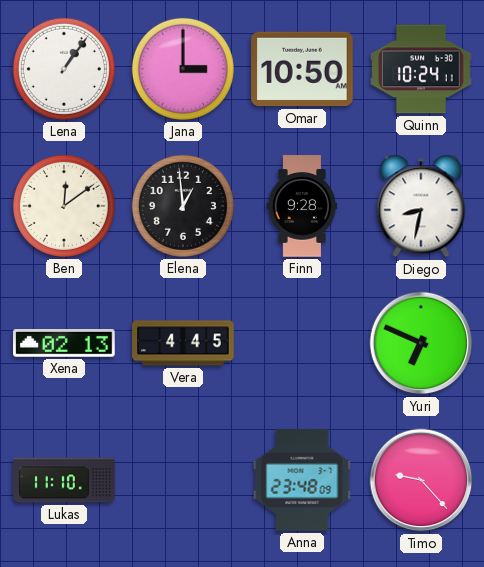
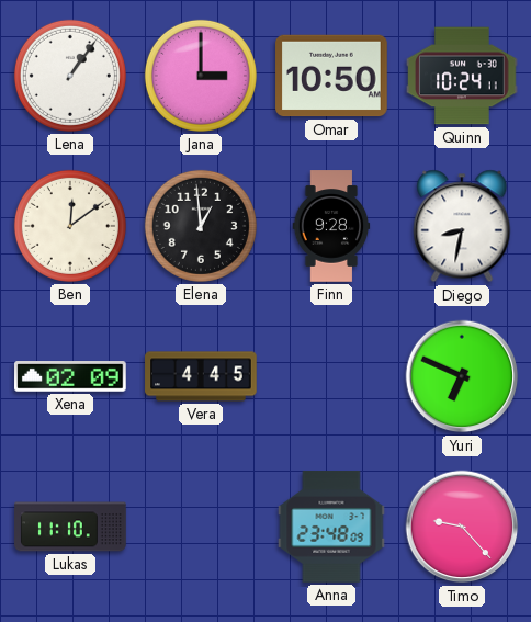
Xena: 02:13 -> 02:09
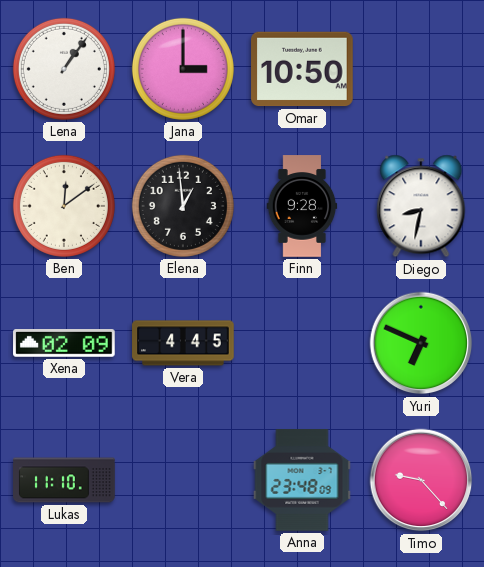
Quinn: 10:24 -> none
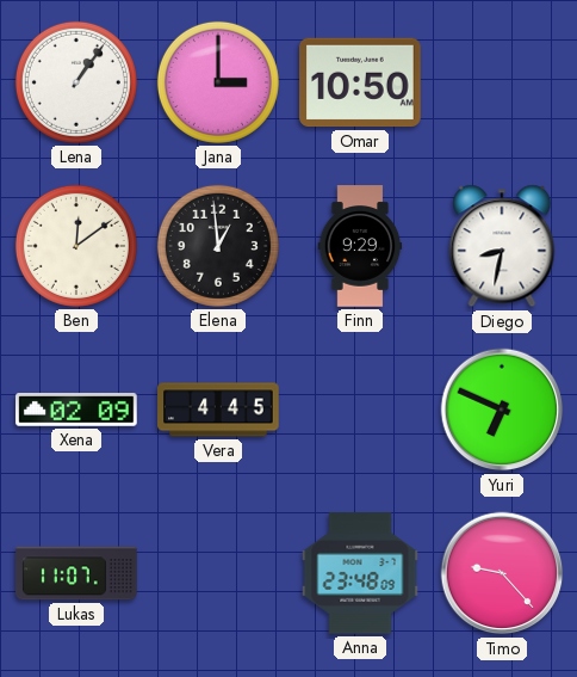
Finn: 9:28 -> 9:29
Lukas: 11:10 -> 11:07
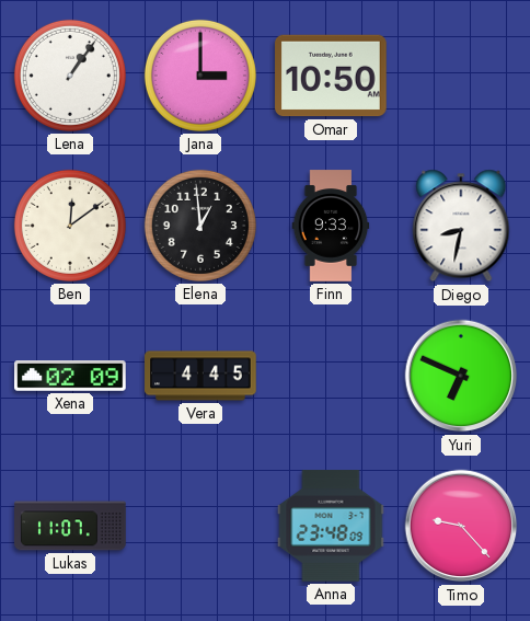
Finn: 9:29 -> 9:33
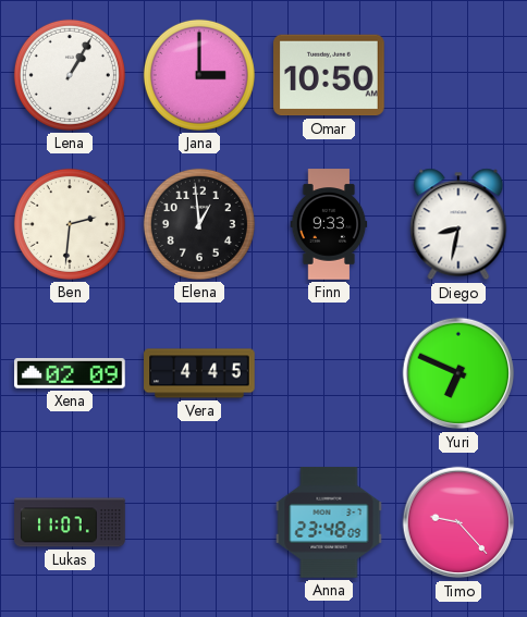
Lena: 1:06 -> 1:05
Ben: 12:09 -> 2:31
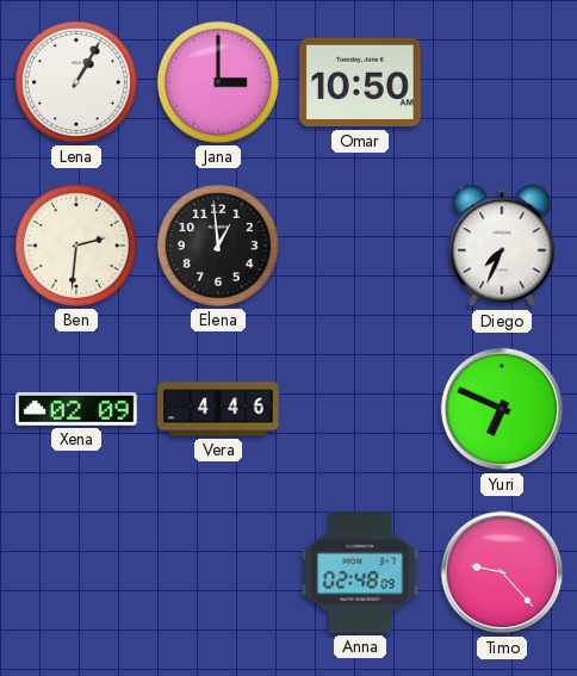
Finn: 9:33 -> none
Diego: 8:32 -> 7:34
Vera: 4:45 -> 4:46
Lukas: 11:07 -> none
Anna: 23:48 -> 02:48
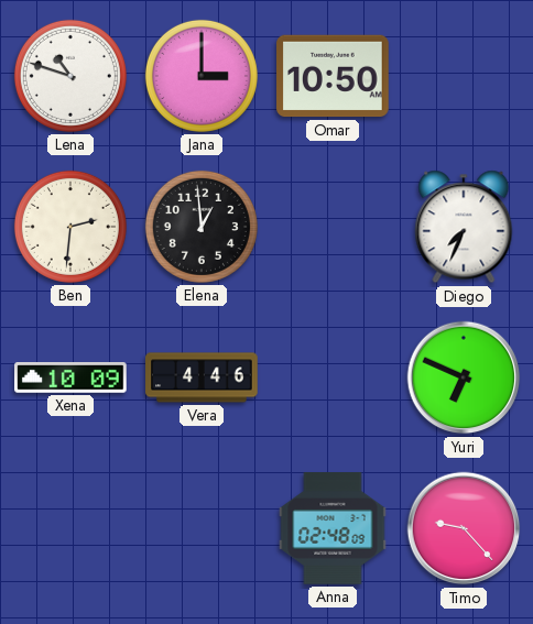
Lena: 1:05 -> 10:48
Xena: 02:09 -> 10:09
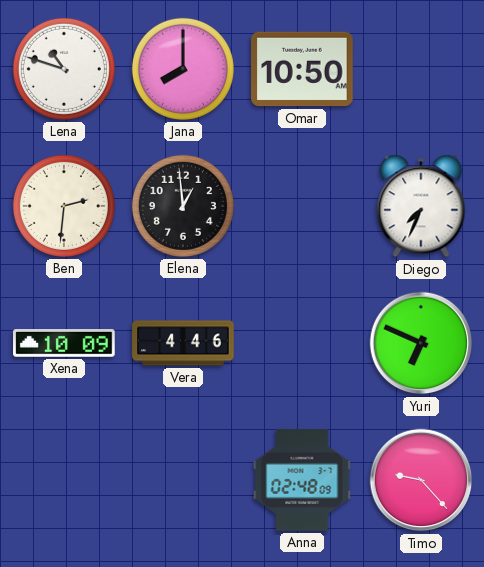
Jana: 3:00 -> 8:00
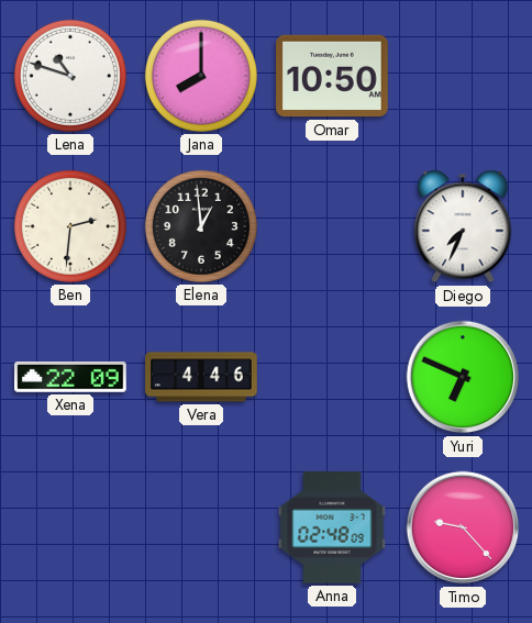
Xena: 10:09 -> 22:09
